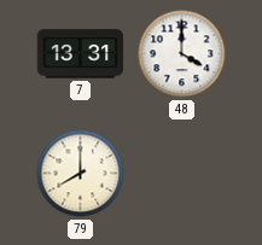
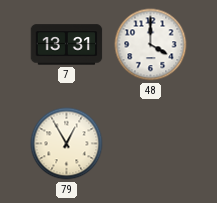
79: 8:00 -> 12:55
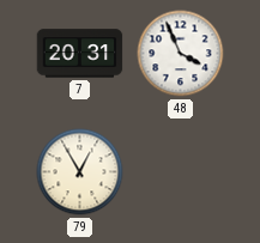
7: 13:31 -> 20:31
48: 4:00 -> 3:56
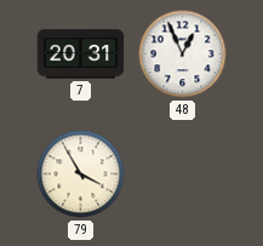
48: 3:56 -> 12:56
79: 12:55 -> 3:55
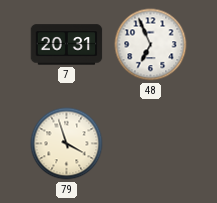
48: 12:56 -> 6:56
79: 3:55 -> 3:57
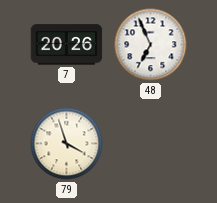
7: 20:31 -> 20:26
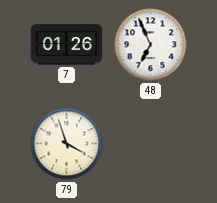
7: 20:26 -> 01:26
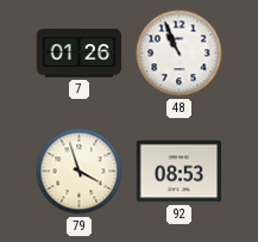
48: 6:56 -> 10:56
92: none -> 08:53
